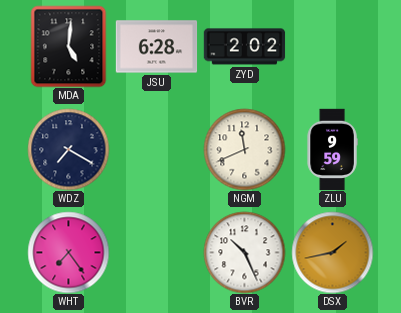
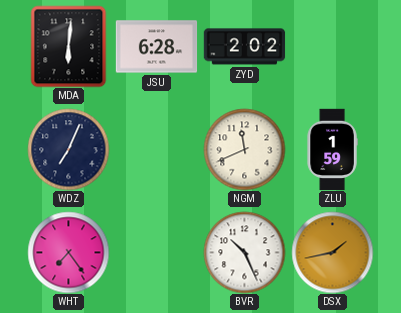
MDA: 5:01 -> 6:01
WDZ: 7:20 -> 7:04
ZLU: 9:59 -> 1:59
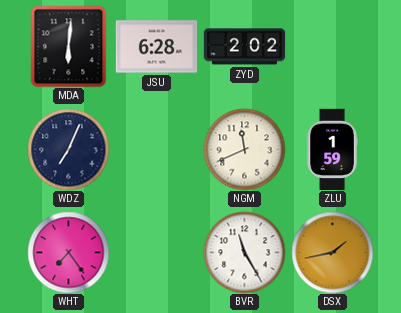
BVR: 10:26 -> 11:25
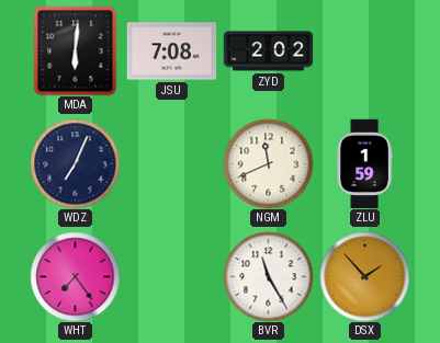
JSU: 6:28 -> 7:08
DSX: 1:43 -> 1:53
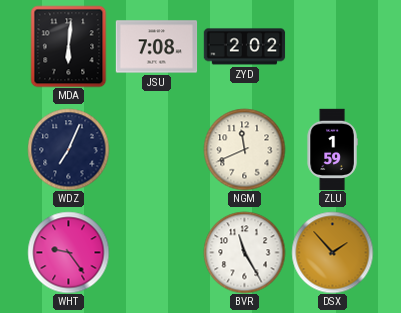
WHT: 7:24 -> 9:24
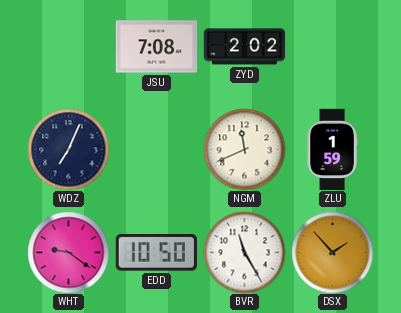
MDA: 6:01 -> none
WHT: 9:24 -> 9:21
EDD: none -> 10:50
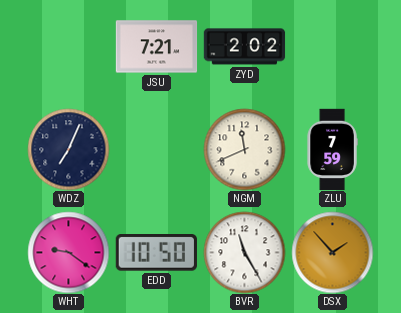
JSU: 7:08 -> 7:21
ZLU: 1:59 -> 7:59
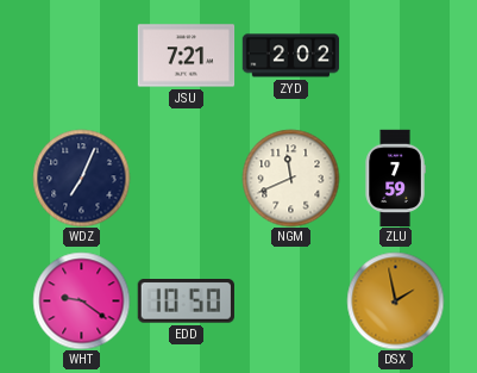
BVR: 11:25 -> none
DSX: 1:53 -> 1:58
